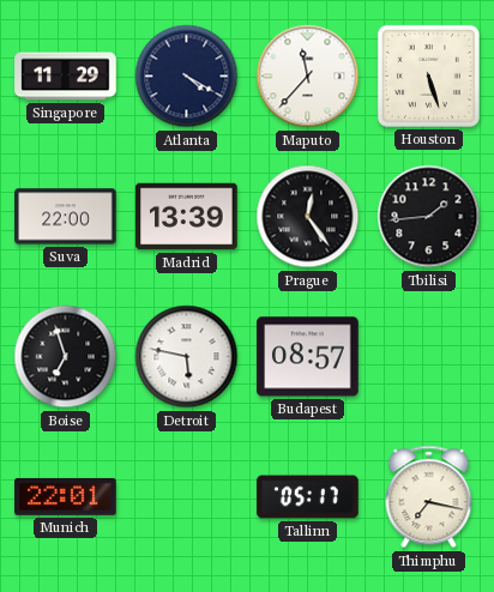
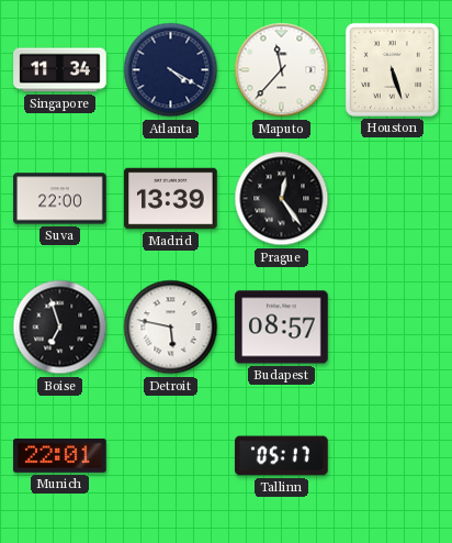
Singapore: 11:29 -> 11:34
Tbilisi: 1:44 -> none
Thimphu: 7:17 -> none
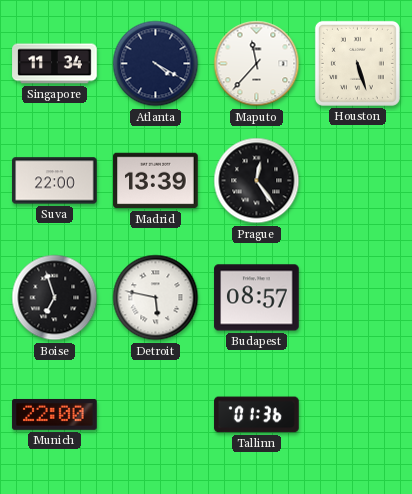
Munich: 22:01 -> 22:00
Tallinn: 05:17 -> 01:36
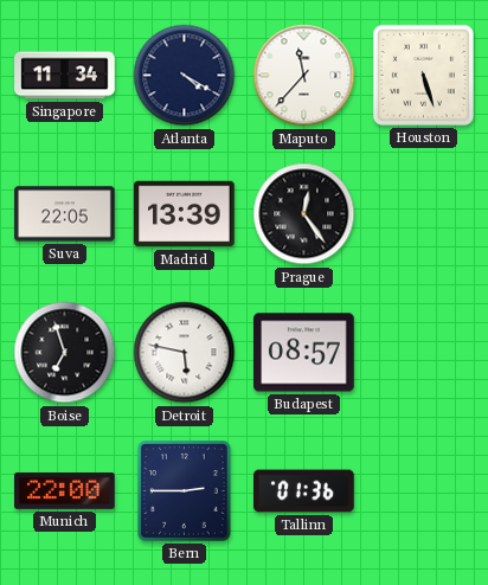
Suva: 22:00 -> 22:05
Bern: none -> 2:45
